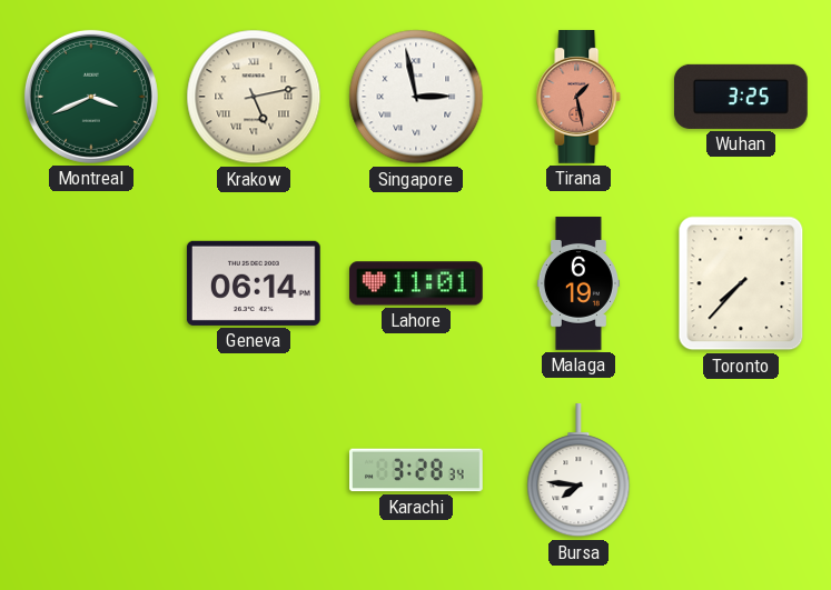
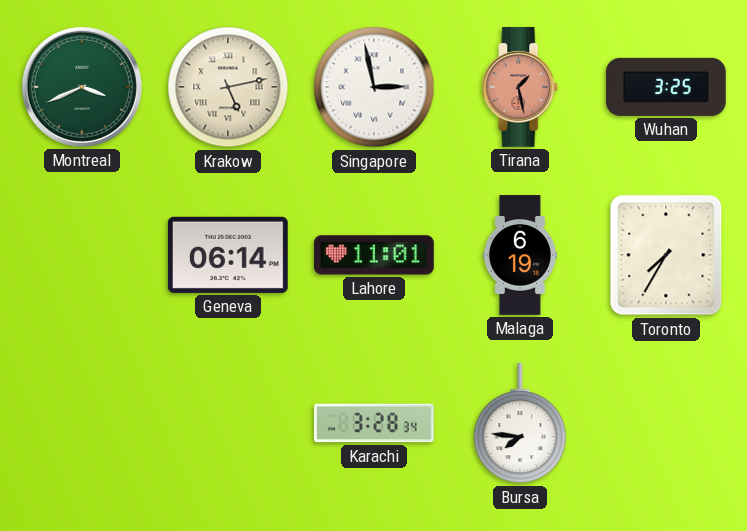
Toronto: 7:37 -> 7:35
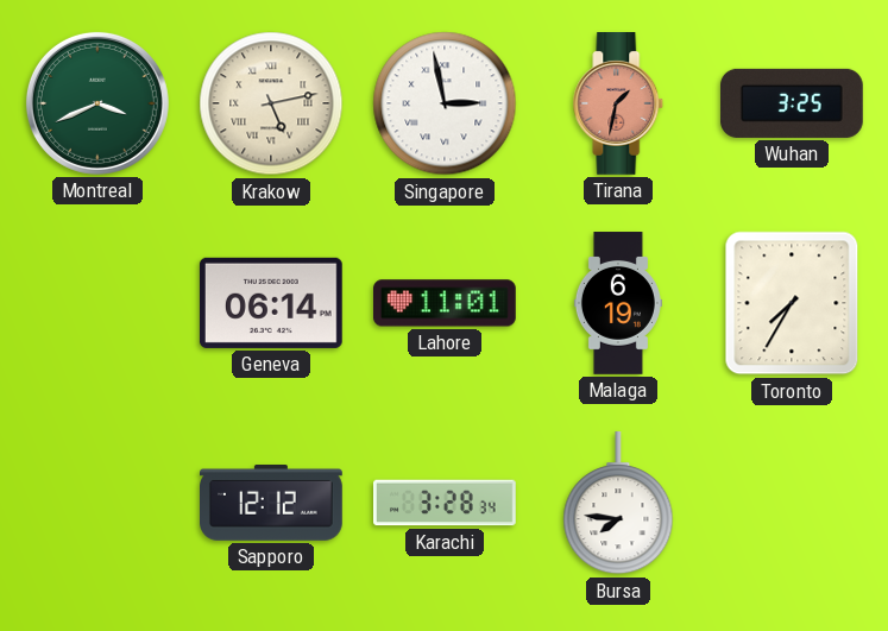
Tirana: 1:28 -> 1:32
Sapporo: none -> 12:12
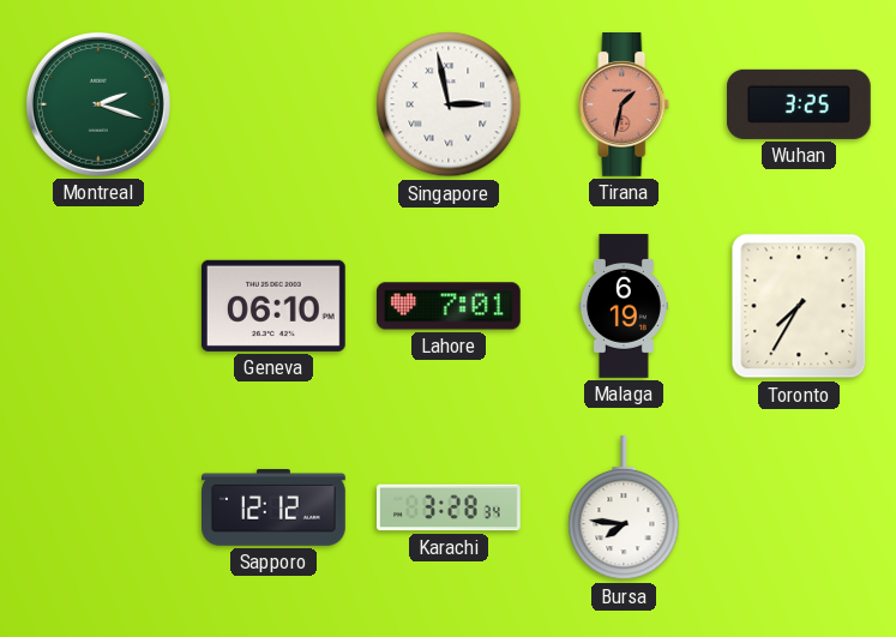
Montreal: 3:41 -> 2:18
Krakow: 5:13 -> none
Geneva: 06:14 -> 06:10
Lahore: 11:01 -> 7:01
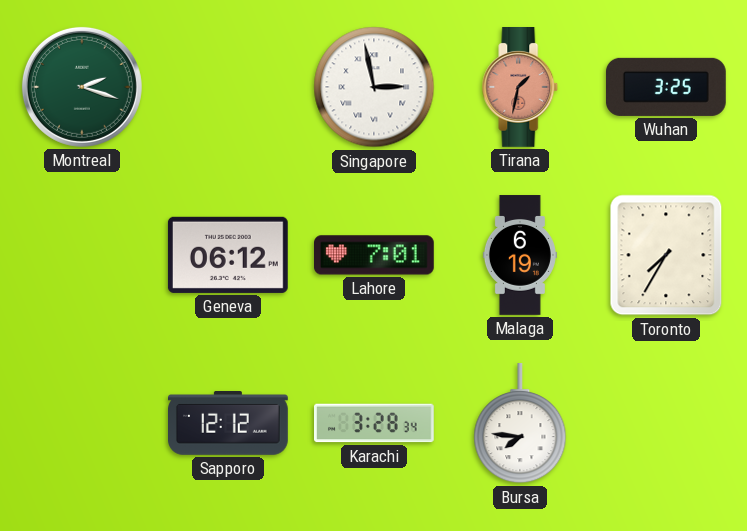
Geneva: 06:10 -> 06:12
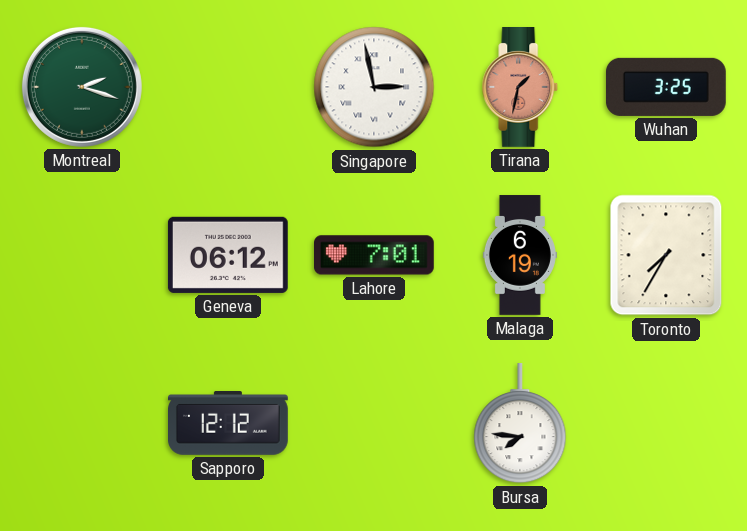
Karachi: 3:28 -> none
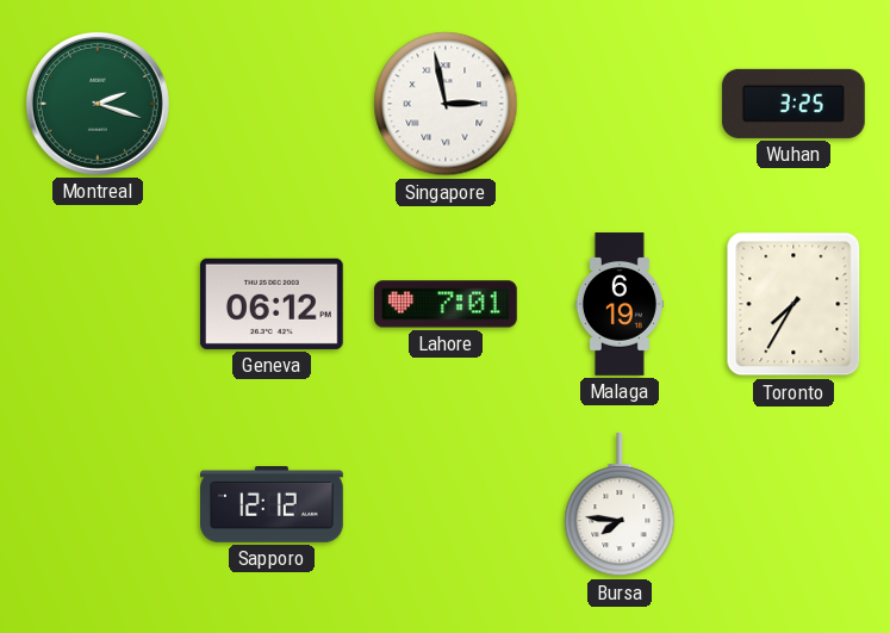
Tirana: 1:32 -> none
